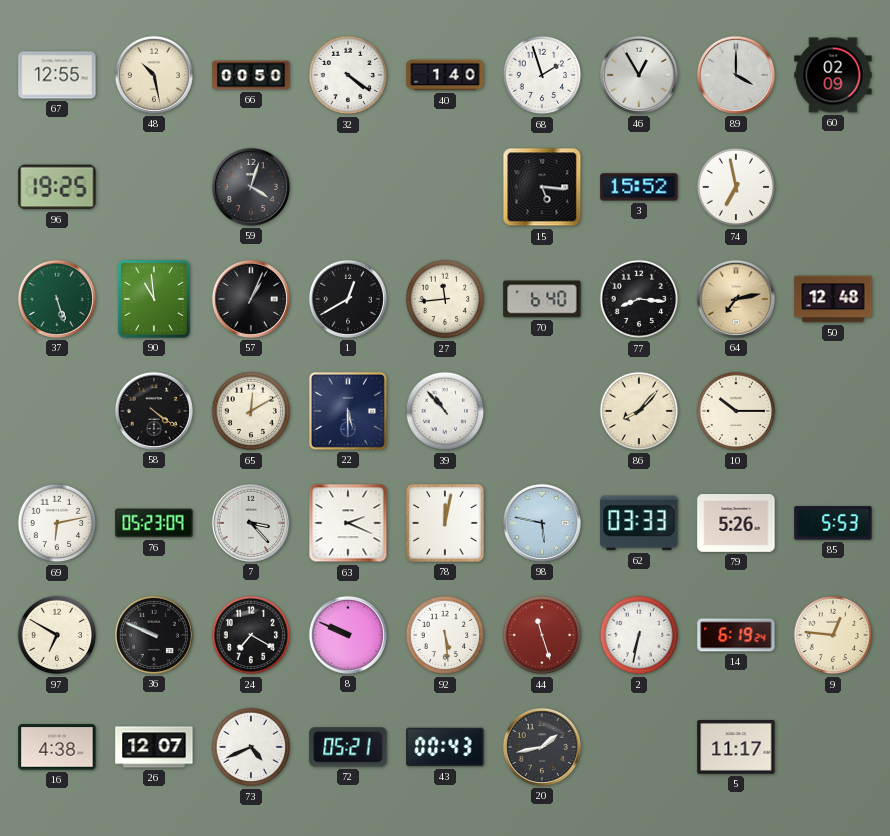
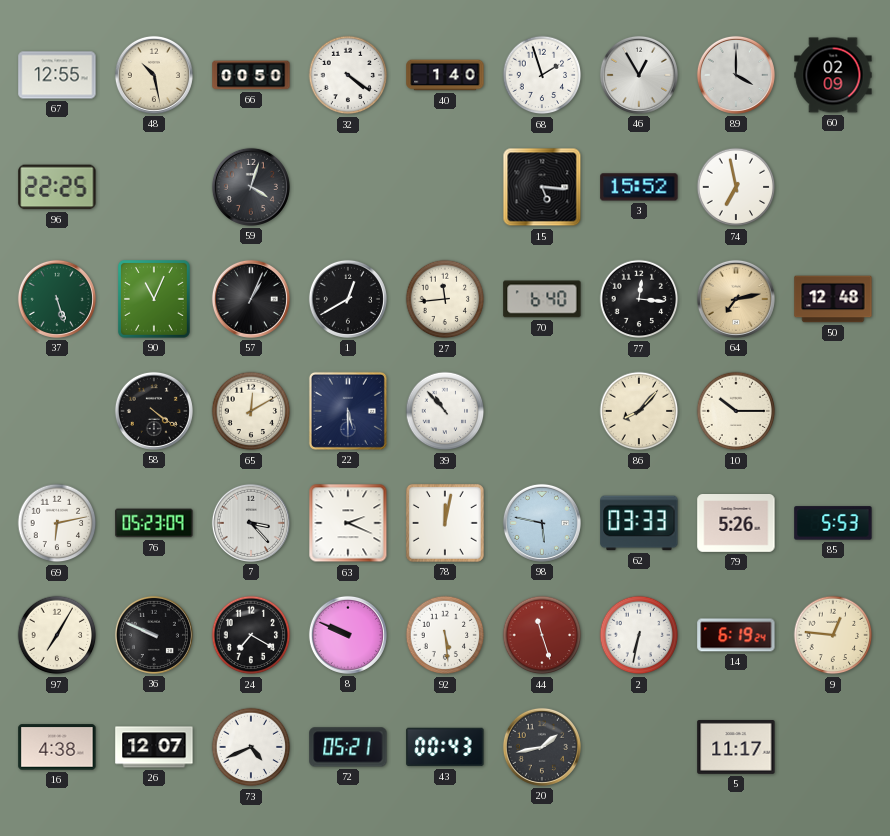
96: 19:25 -> 22:25
90: 10:59 -> 11:04
77: 8:16 -> 12:16
97: 6:50 -> 7:05
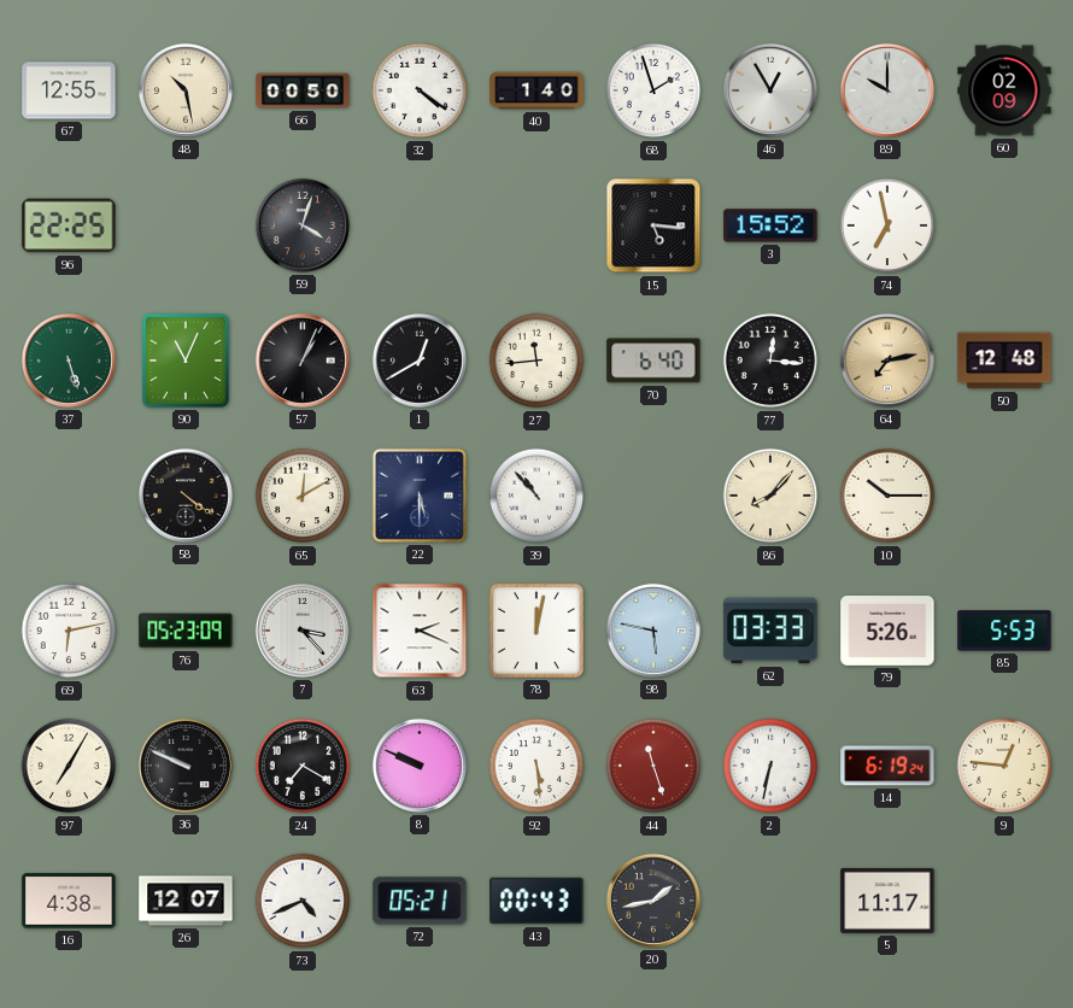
89: 4:00 -> 10:00
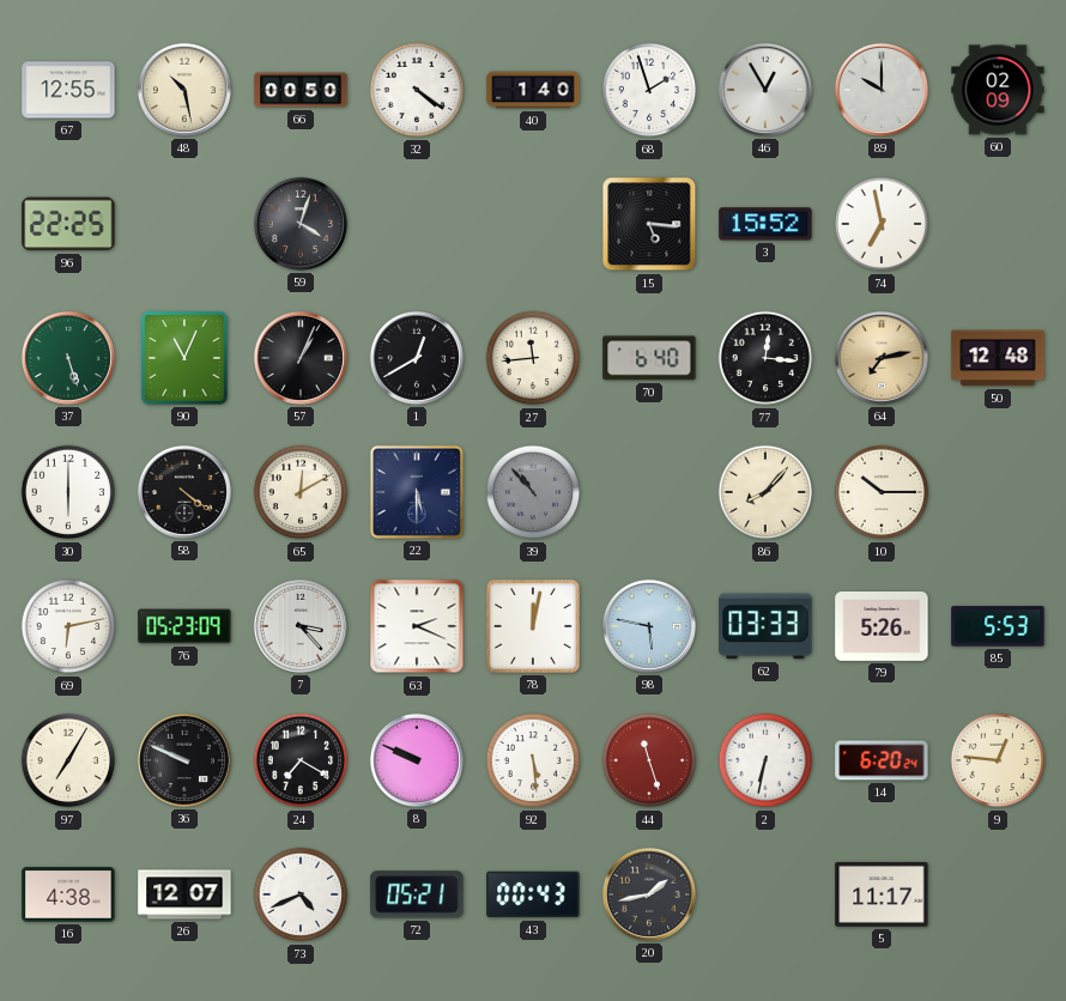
30: none -> 6:00
39 dial: white -> grey
14: 6:19 -> 6:20
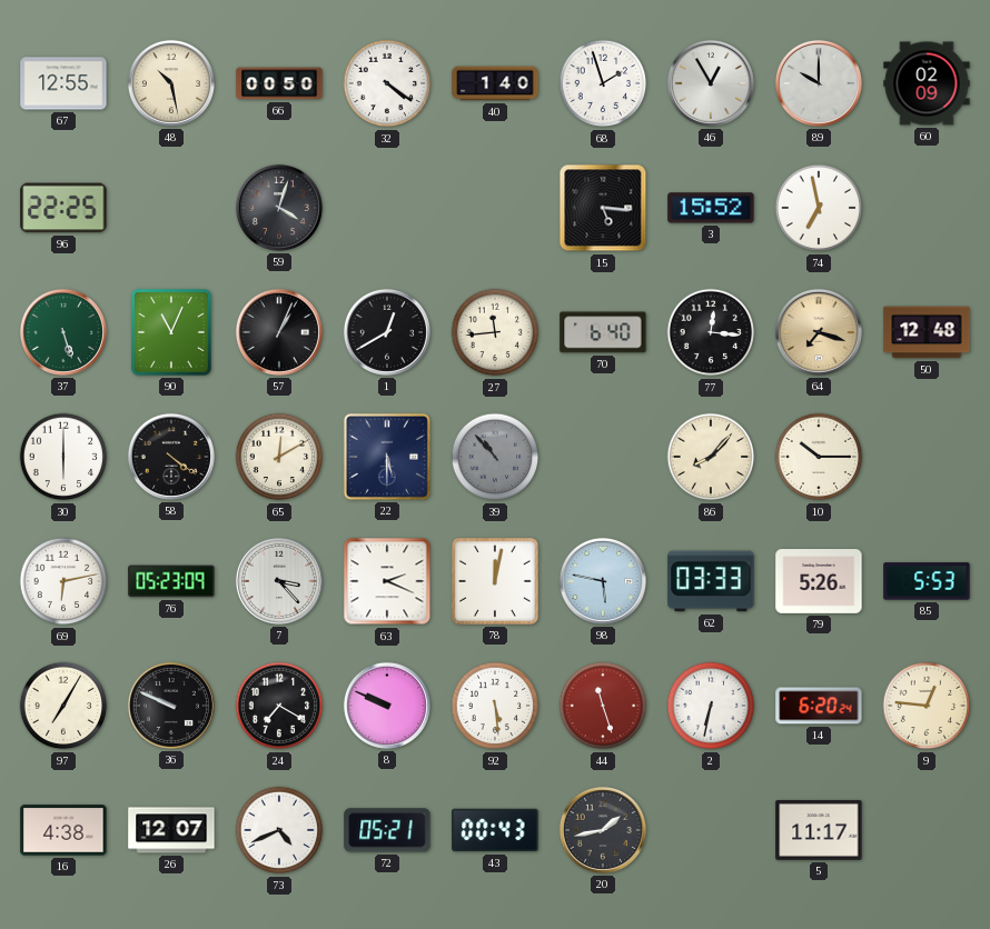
64: 7:13 -> 7:18
